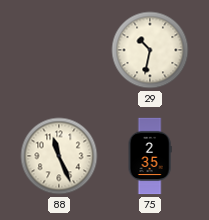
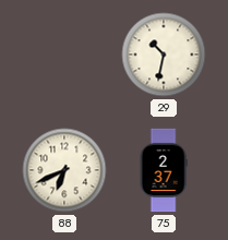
88: 11:26 -> 6:41
75: 2:35 -> 2:37
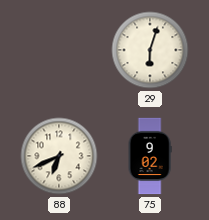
29: 10:32 -> 6:03
75: 2:37 -> 9:02
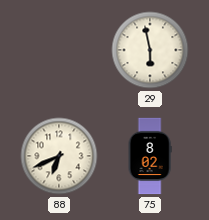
29: 6:03 -> 5:58
75: 9:02 -> 8:02
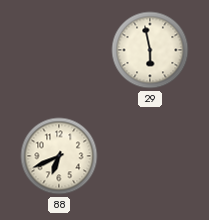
75: 8:02 -> none
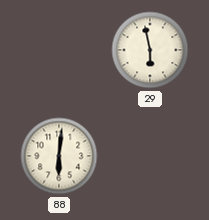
88: 6:41 -> 6:01
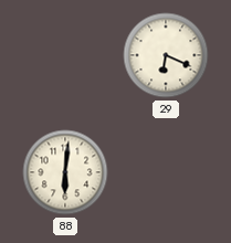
29: 5:58 -> 6:19
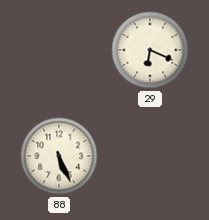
88: 6:01 -> 5:26
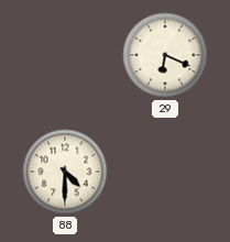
88: 5:26 -> 4:30
